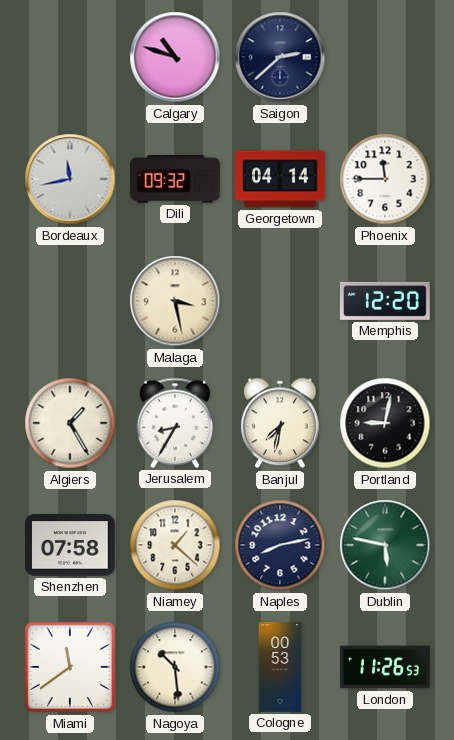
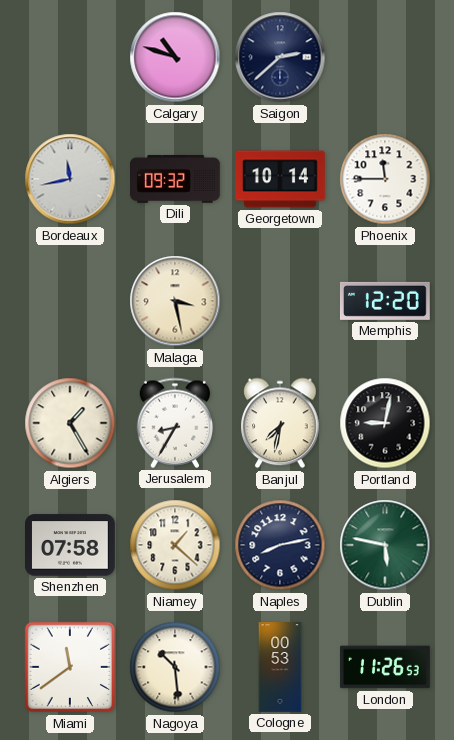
Georgetown: 04:14 -> 10:14
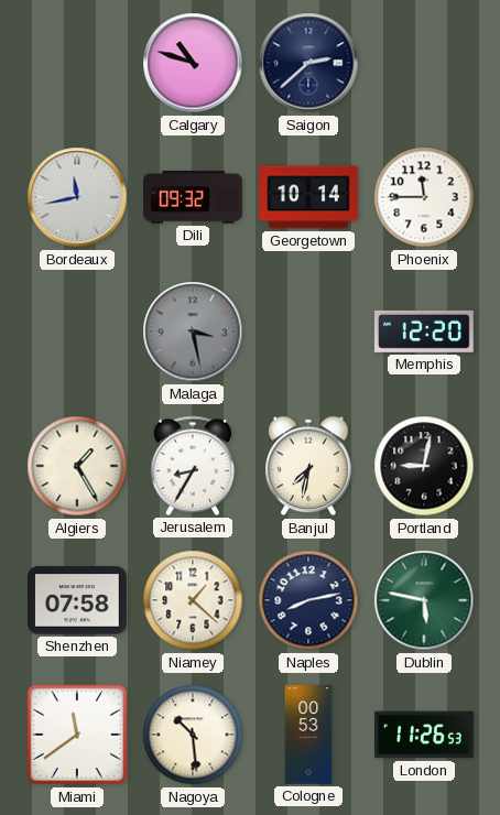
Malaga dial: cream -> grey
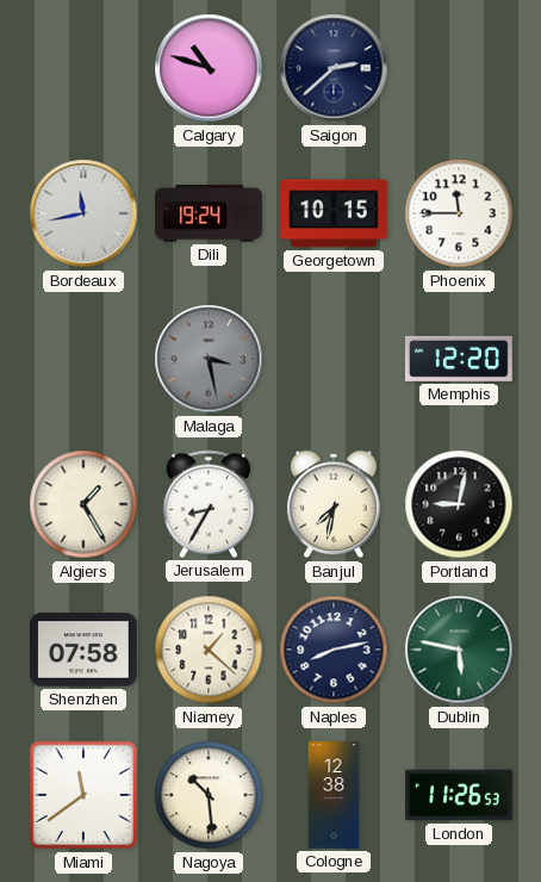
Dili: 09:32 -> 19:24
Georgetown: 10:14 -> 10:15
Cologne: 00:53 -> 12:38
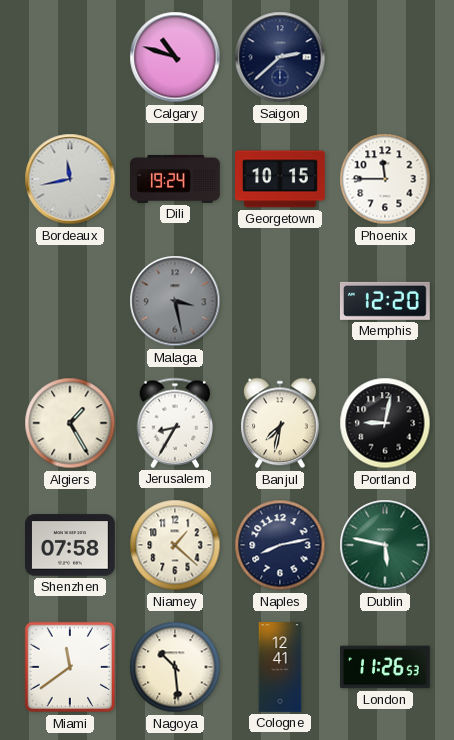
Cologne: 12:38 -> 12:41
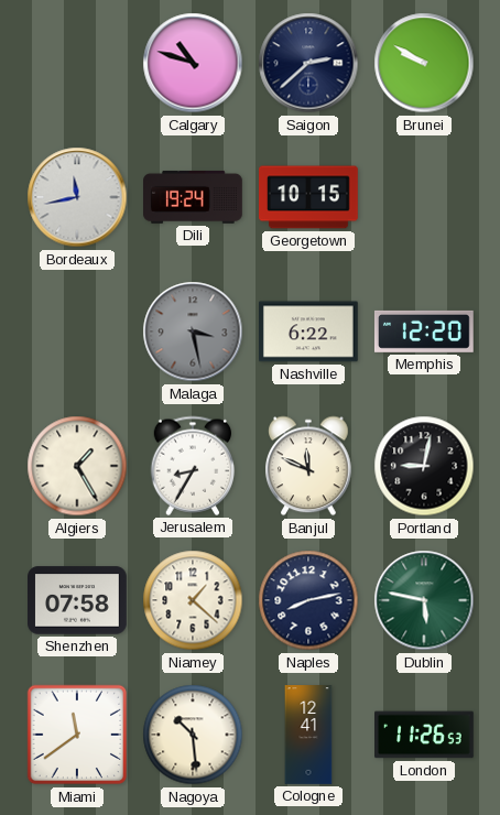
Brunei: none -> 9:50
Phoenix: 11:45 -> none
Nashville: none -> 6:22
Banjul: 7:32 -> 11:49
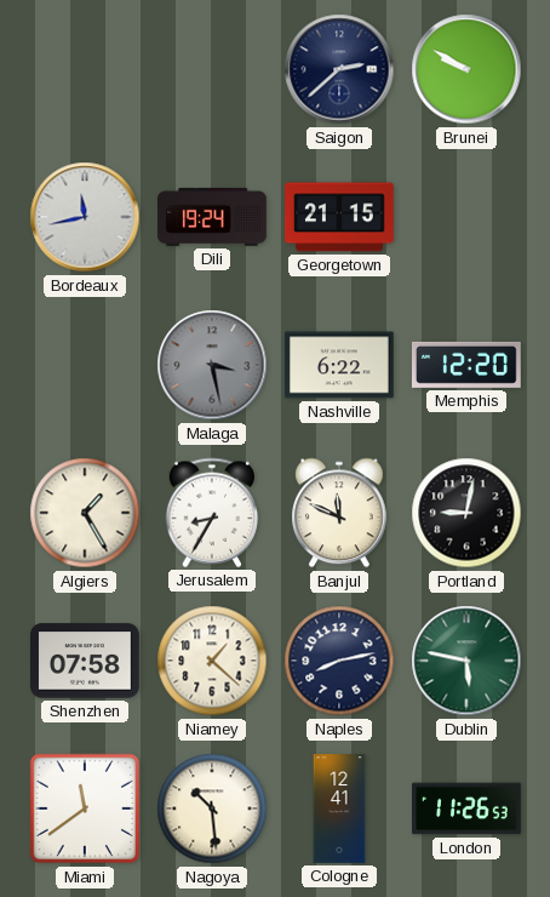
Calgary: 10:48 -> none
Georgetown: 10:15 -> 21:15
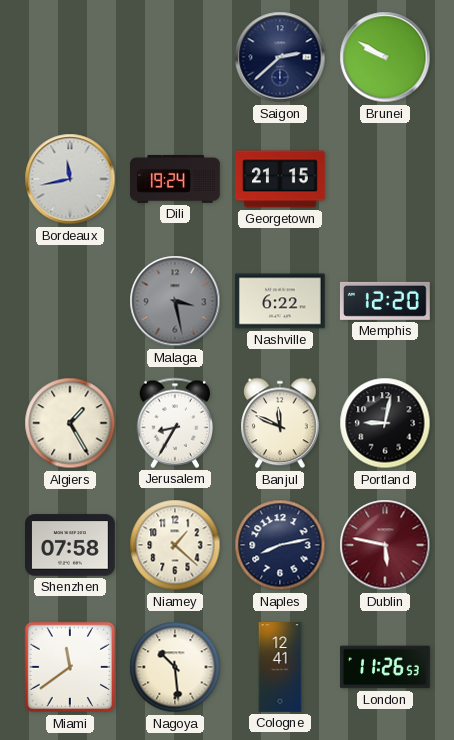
Dublin dial: green -> burgundy
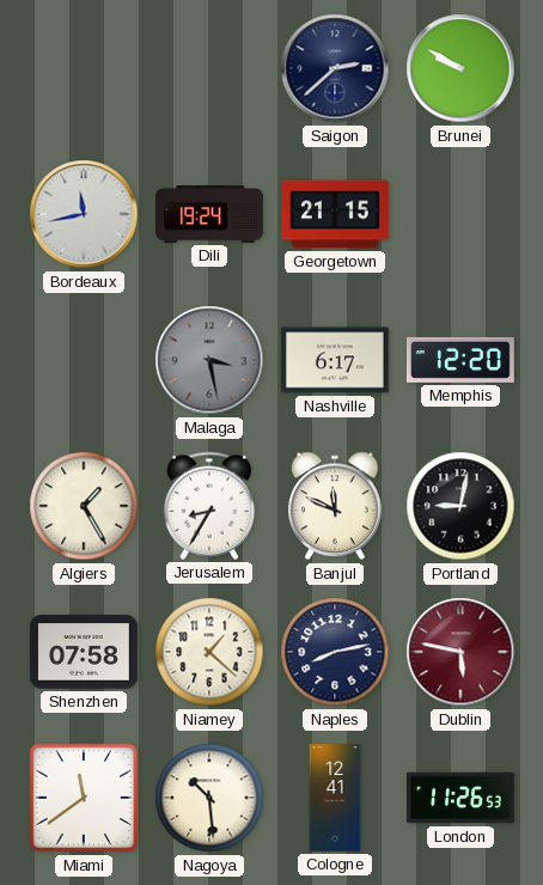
Nashville: 6:22 -> 6:17
